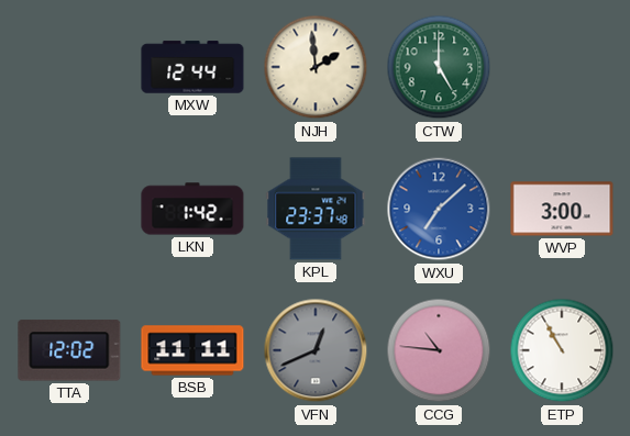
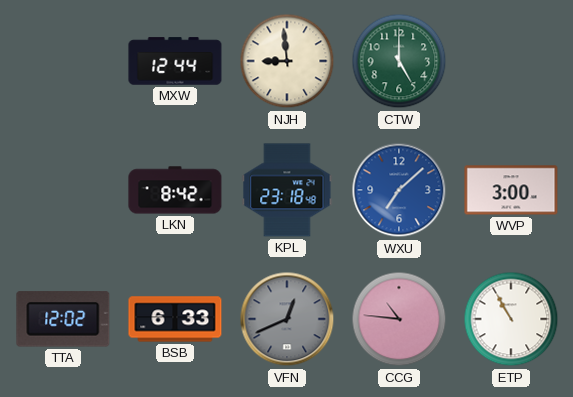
NJH: 1:59 -> 8:59
LKN: 1:42 -> 8:42
KPL: 23:37 -> 23:18
BSB: 11:11 -> 6:33
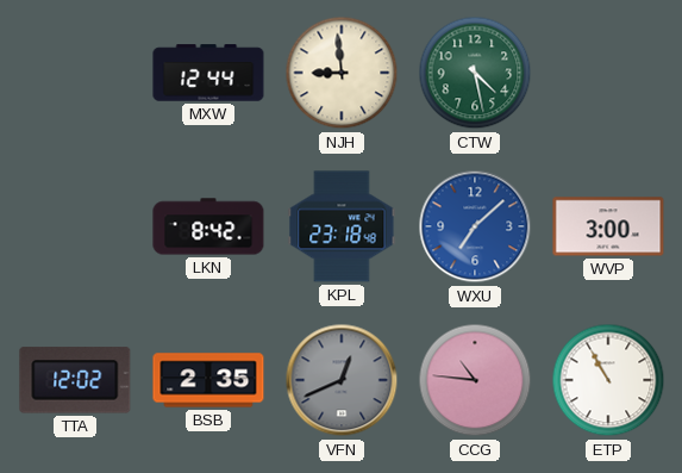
CTW: 5:00 -> 4:28
BSB: 6:33 -> 2:35
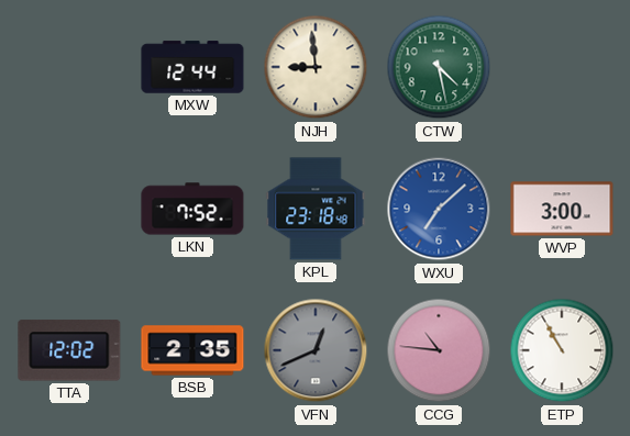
LKN: 8:42 -> 7:52
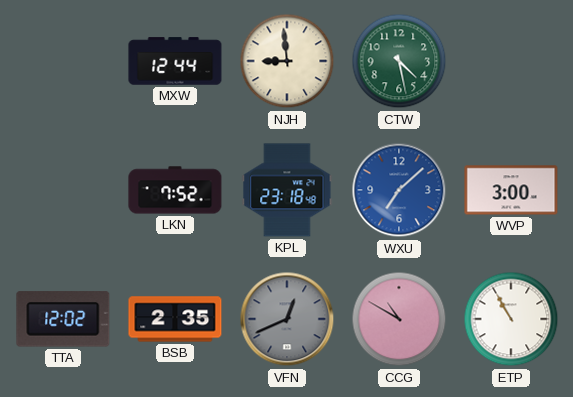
CCG: 10:46 -> 10:50
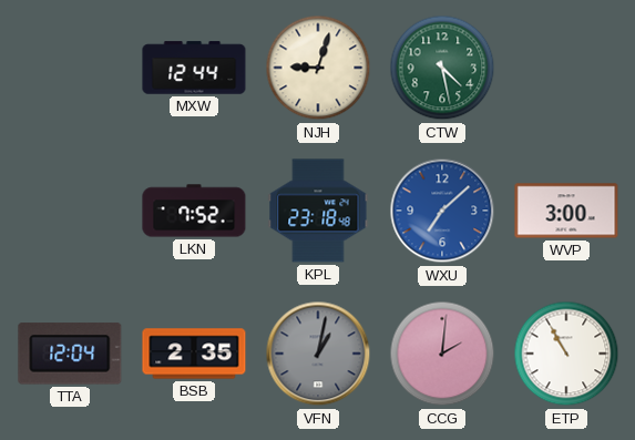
NJH: 8:59 -> 9:03
TTA: 12:02 -> 12:04
VFN: 12:41 -> 1:02
CCG: 10:50 -> 2:01
